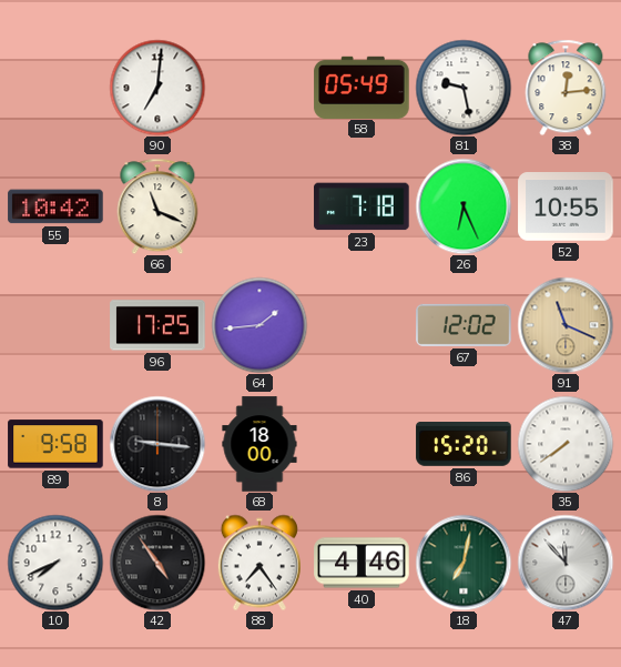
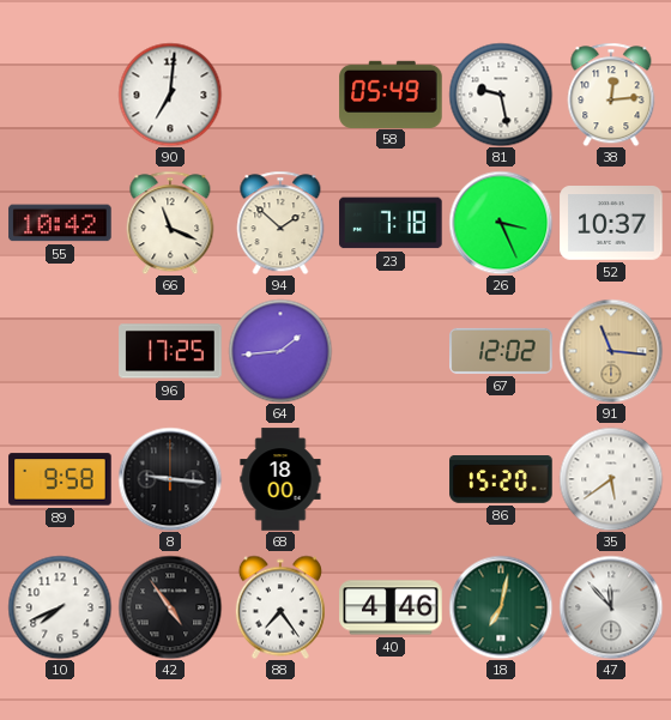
94: none -> 1:52
26: 6:26 -> 3:26
52: 10:55 -> 10:37
91: 11:19 -> 11:16
35: 7:39 -> 5:39
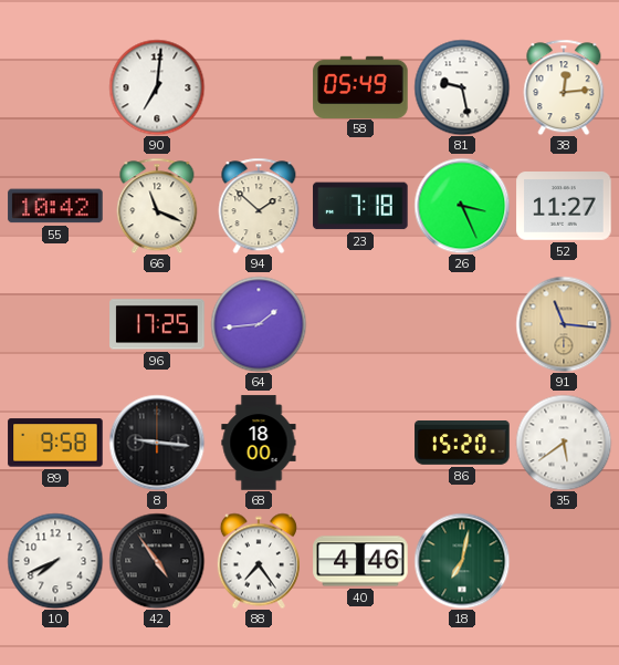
52: 10:37 -> 11:27
67: 12:02 -> none
47: 11:53 -> none
